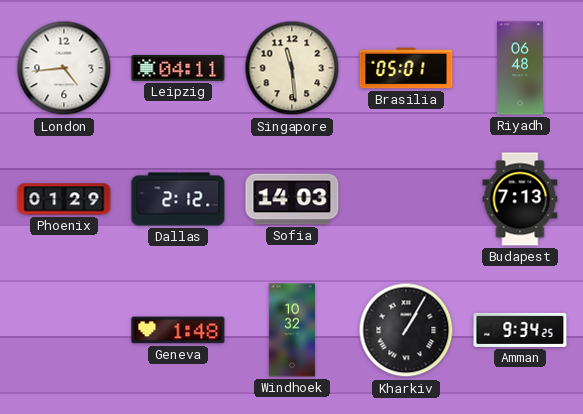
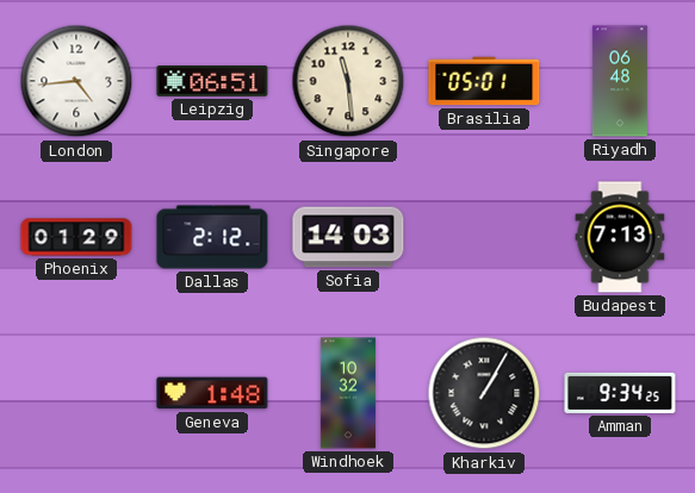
Leipzig: 04:11 -> 06:51
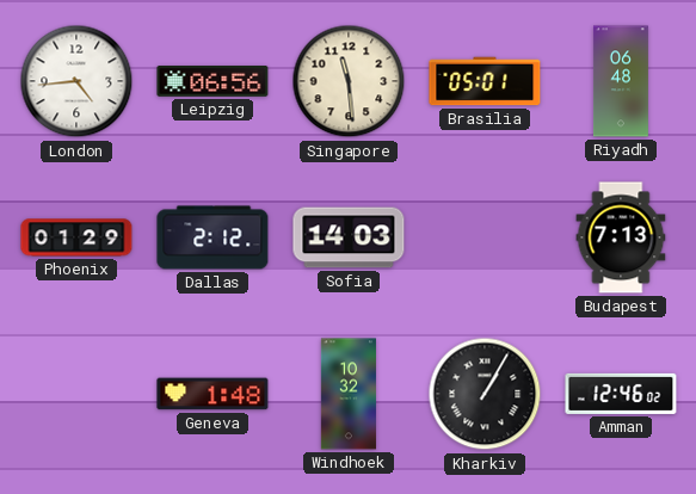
Leipzig: 06:51 -> 06:56
Amman: 9:34 -> 12:46
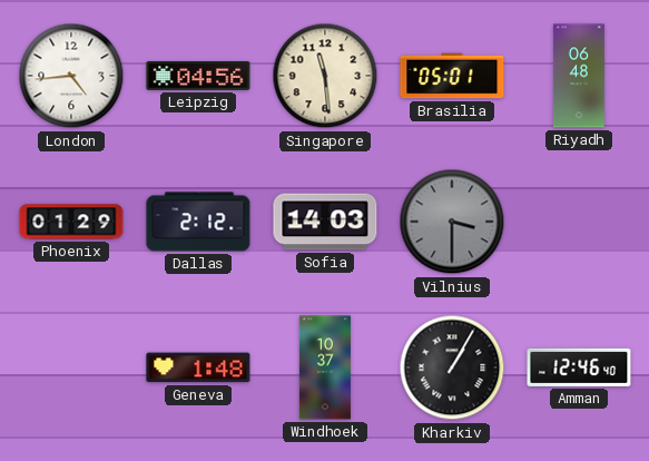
Leipzig: 06:56 -> 04:56
Vilnius: none -> 3:30
Budapest: 7:13 -> none
Windhoek: 10:32 -> 10:37
Amman: 12:46:02 -> 12:46:40
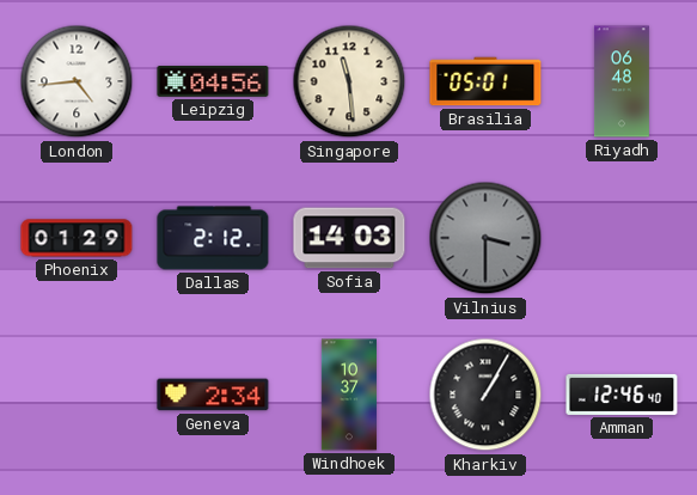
Geneva: 1:48 -> 2:34
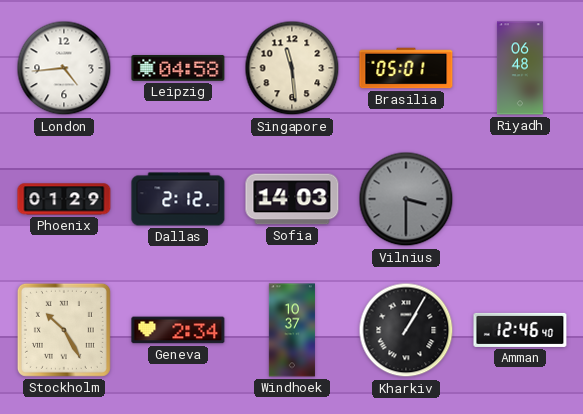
Leipzig: 04:56 -> 04:58
Stockholm: none -> 10:25
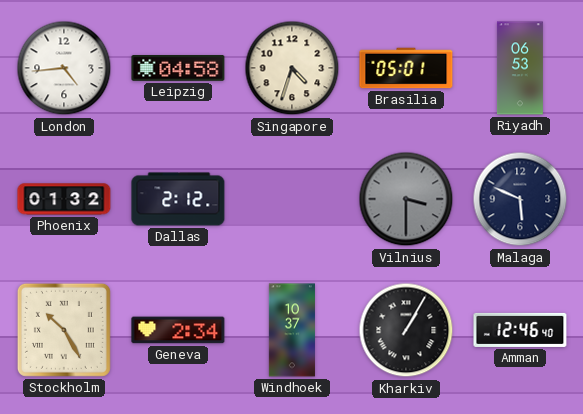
Singapore: 11:29 -> 4:33
Riyadh: 06:48 -> 06:53
Phoenix: 01:29 -> 01:32
Sofia: 14:03 -> none
Malaga: none -> 5:49
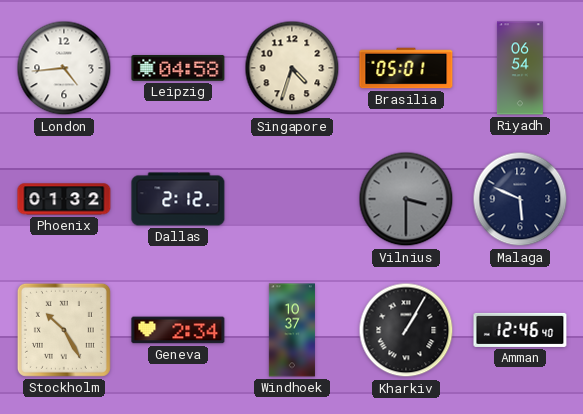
Riyadh: 06:53 -> 06:54
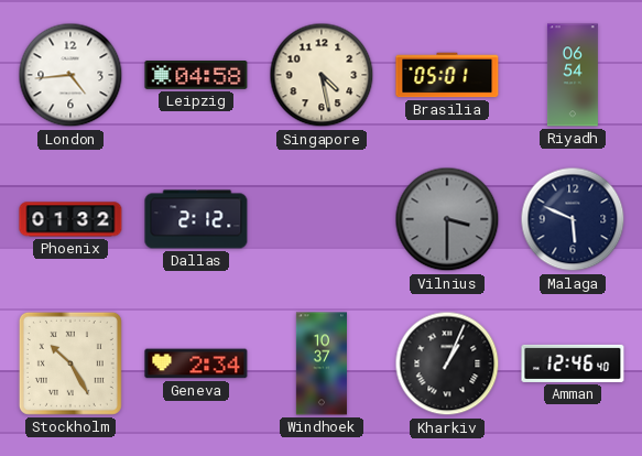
Singapore: 4:33 -> 4:28
Kharkiv: 1:05 -> 1:04
